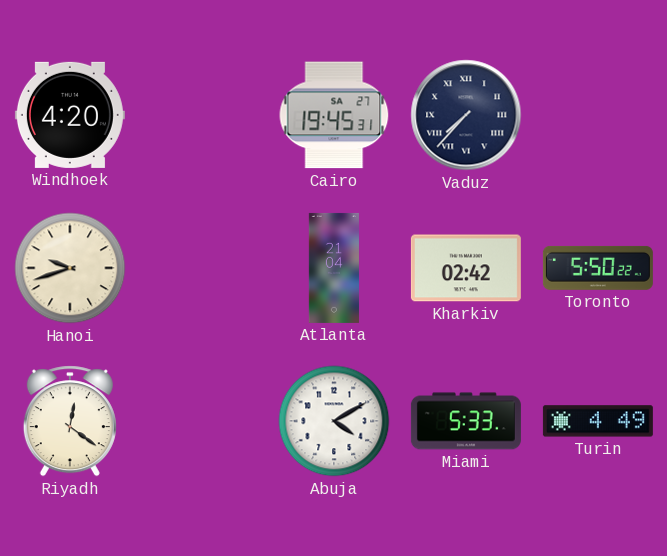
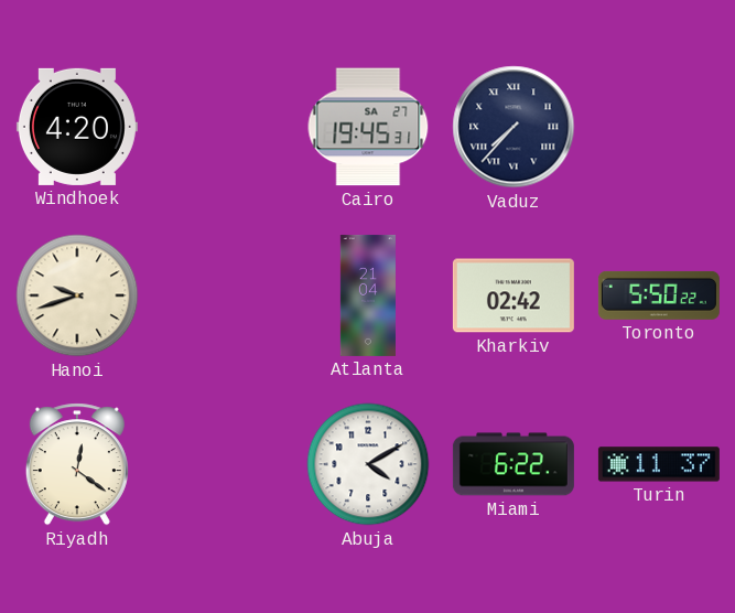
Miami: 5:33 -> 6:22
Turin: 4:49 -> 11:37
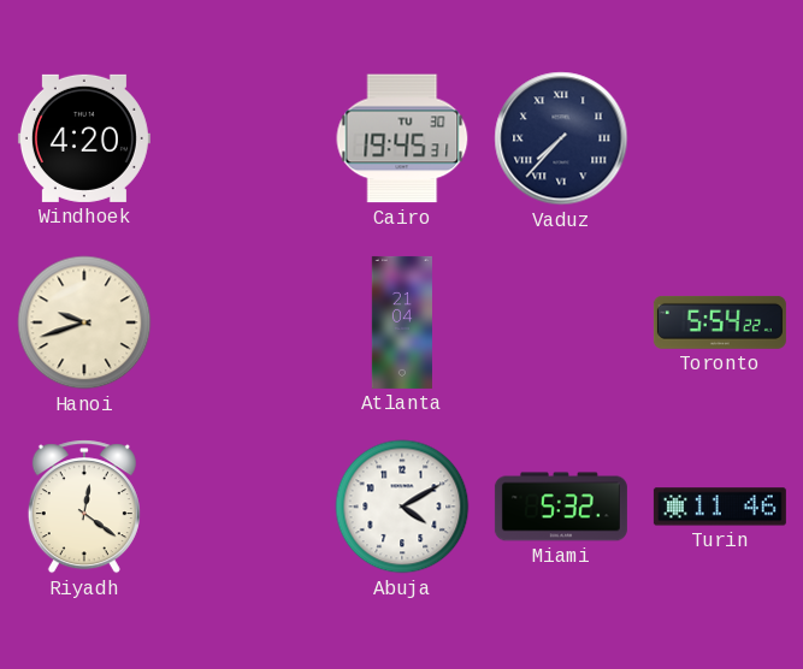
Cairo date: SA 27 -> TU 30
Kharkiv: 02:42 -> none
Toronto: 5:50 -> 5:54
Miami: 6:22 -> 5:32
Turin: 11:37 -> 11:46
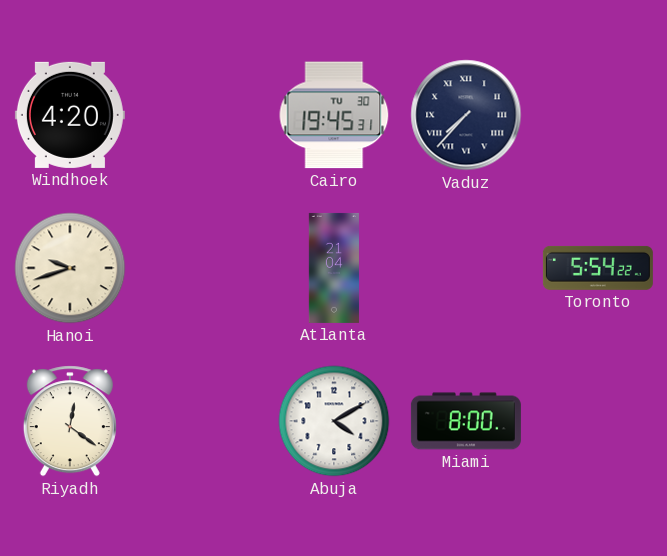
Miami: 5:32 -> 8:00
Turin: 11:46 -> none
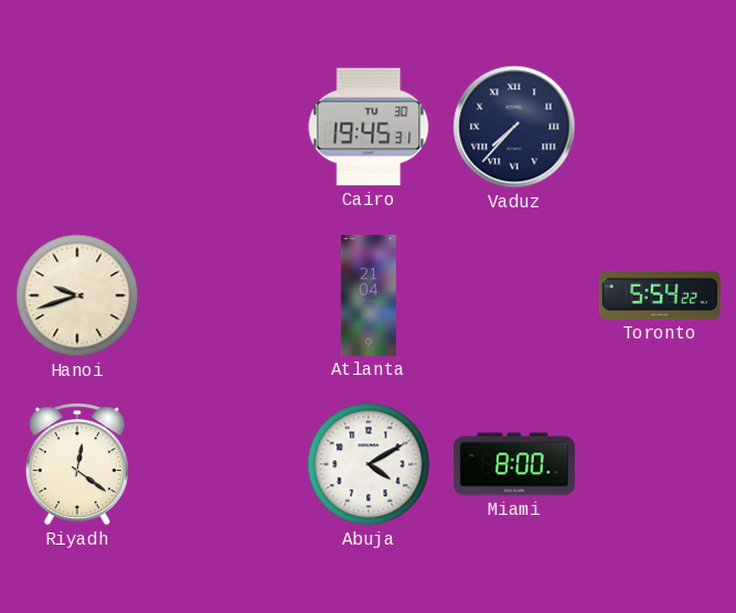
Windhoek: 4:20 -> none
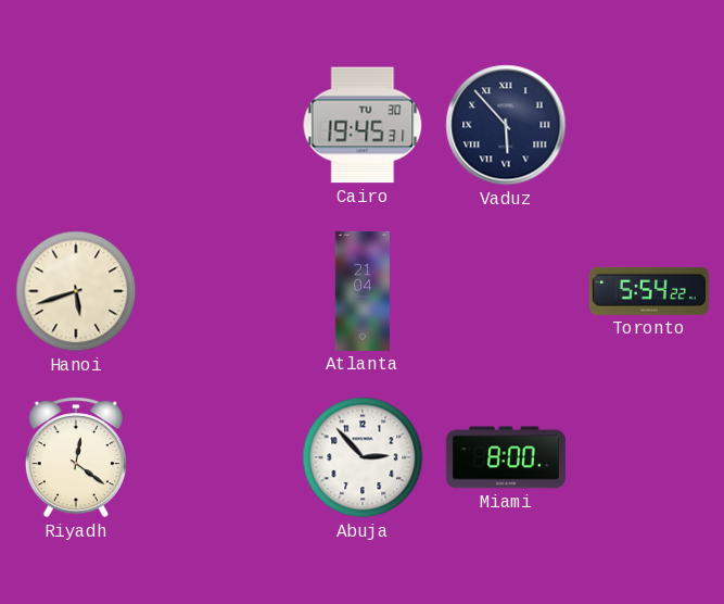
Vaduz: 7:37 -> 5:53
Hanoi: 9:42 -> 5:42
Abuja: 4:10 -> 2:53
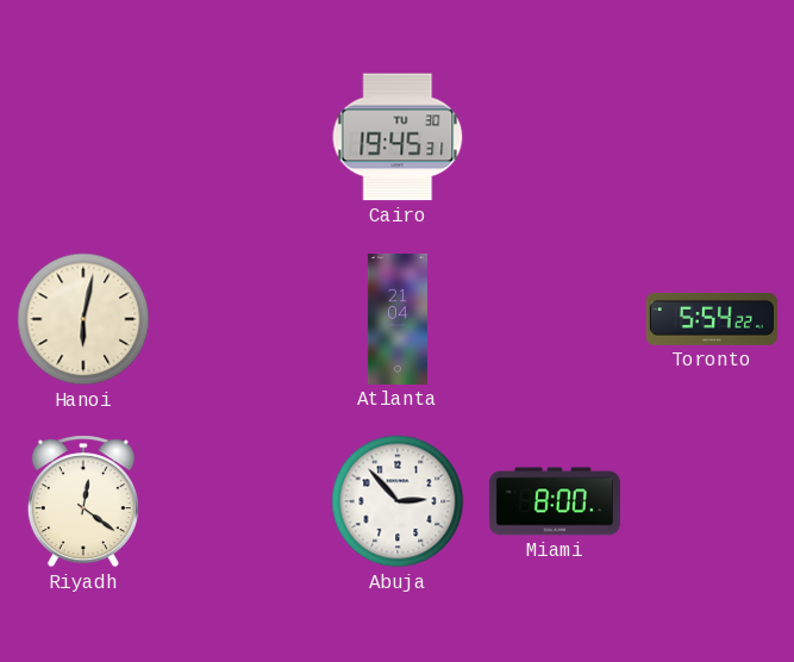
Vaduz: 5:53 -> none
Hanoi: 5:42 -> 6:02
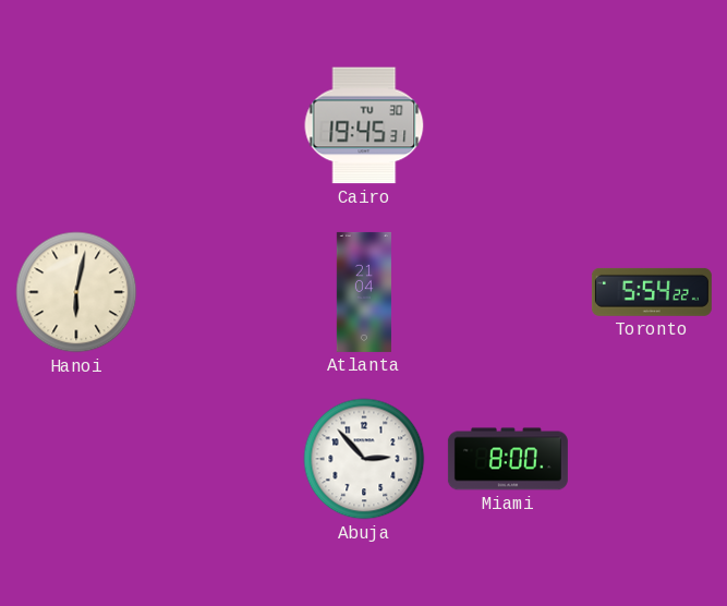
Riyadh: 12:21 -> none
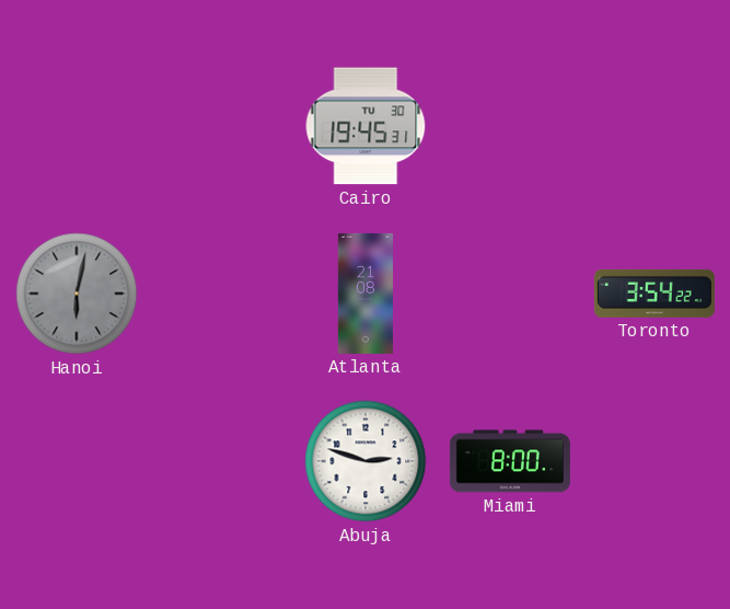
Hanoi dial: cream -> grey
Atlanta: 21:04 -> 21:08
Toronto: 5:54 -> 3:54
Abuja: 2:53 -> 2:48
